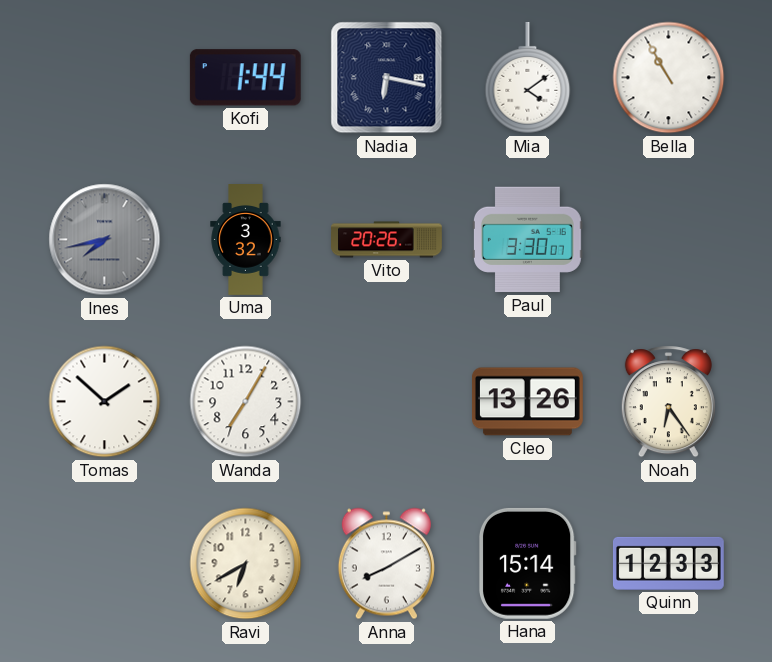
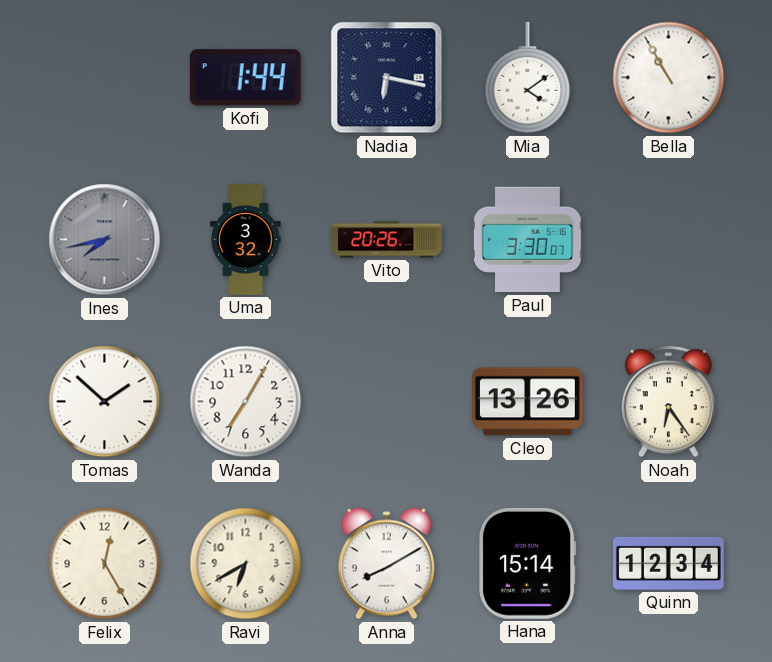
Felix: none -> 12:25
Quinn: 12:33 -> 12:34
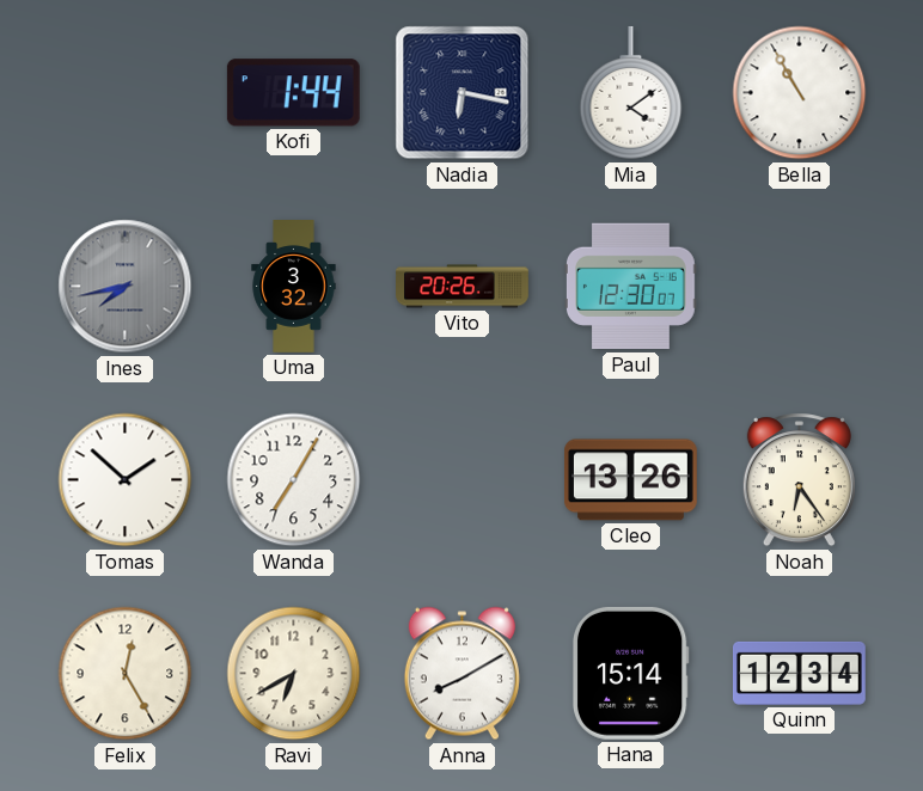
Paul: 3:30 -> 12:30
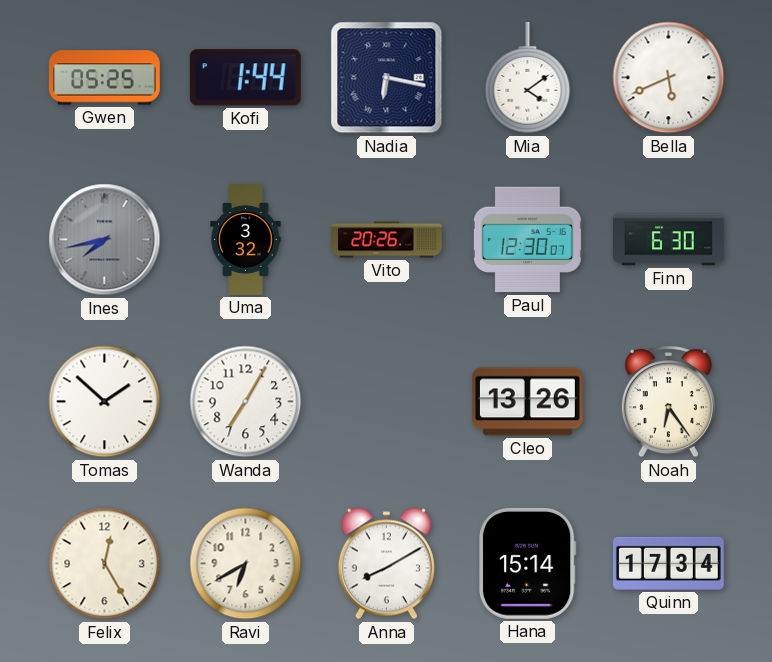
Gwen: none -> 05:25
Bella: 10:55 -> 5:41
Finn: none -> 6:30
Quinn: 12:34 -> 17:34
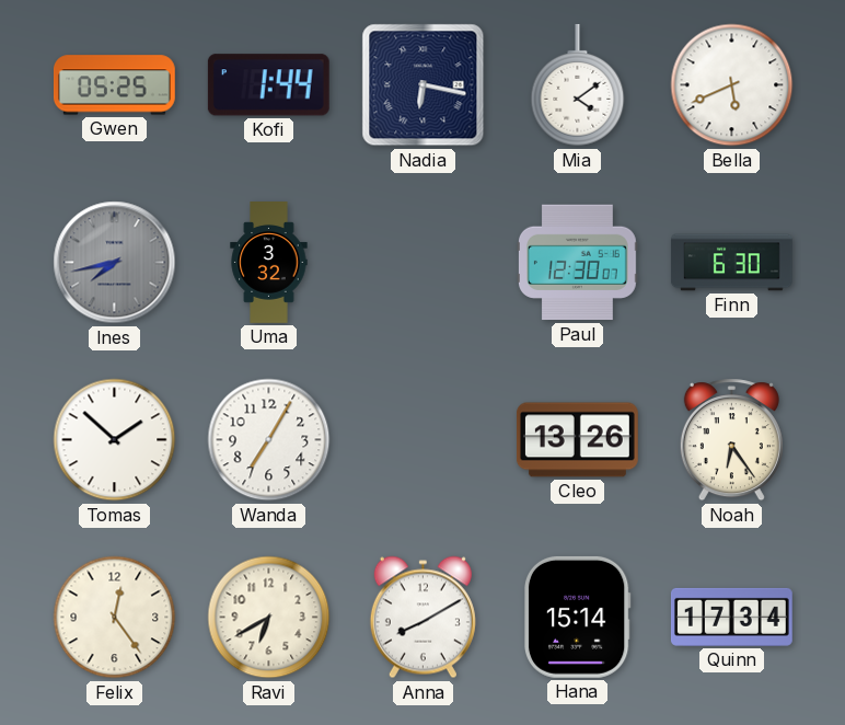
Vito: 20:26 -> none
Felix: 12:25 -> 12:24
